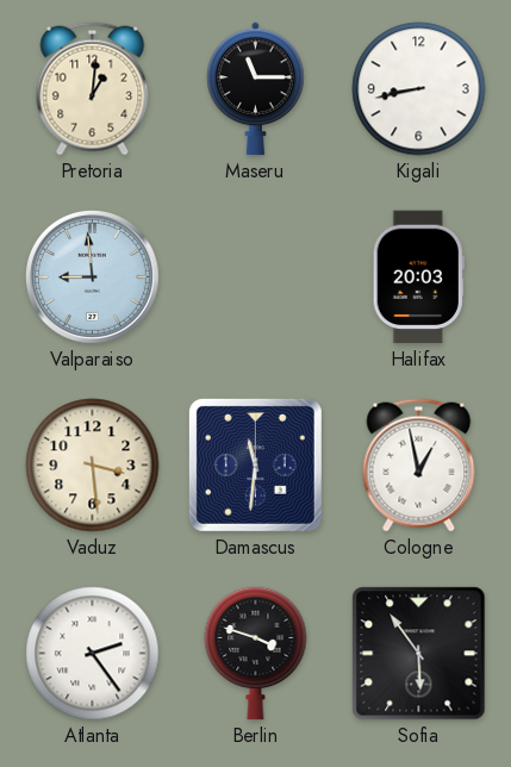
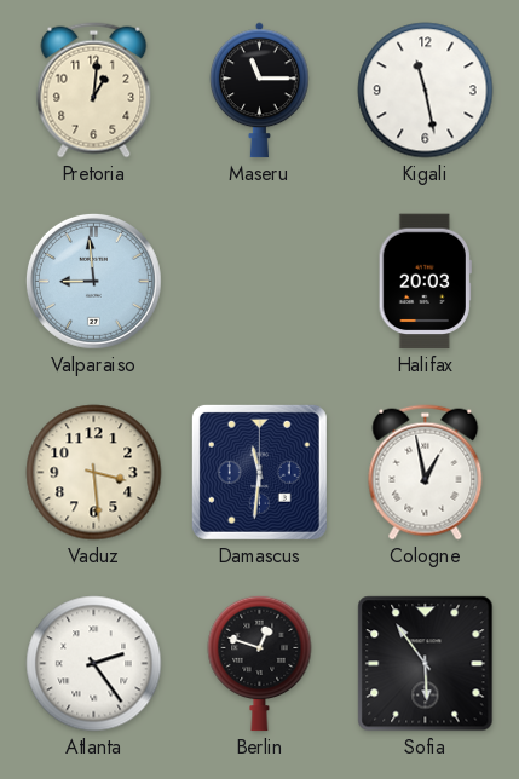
Kigali: 8:43 -> 11:28
Berlin: 3:48 -> 12:48
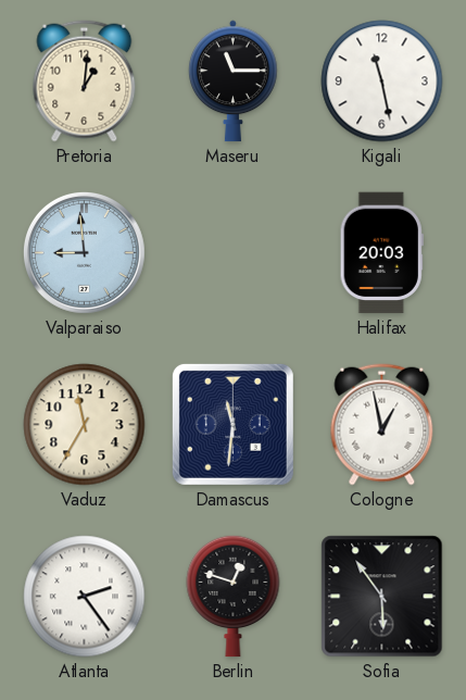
Vaduz: 3:29 -> 11:35
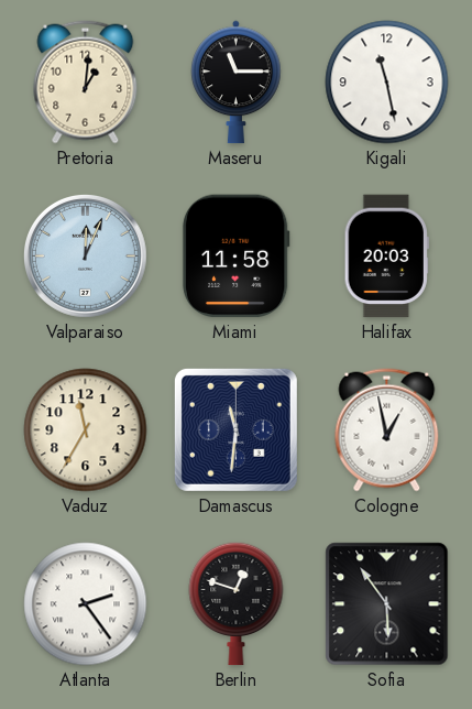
Valparaiso: 8:59 -> 12:04
Miami: none -> 11:58
